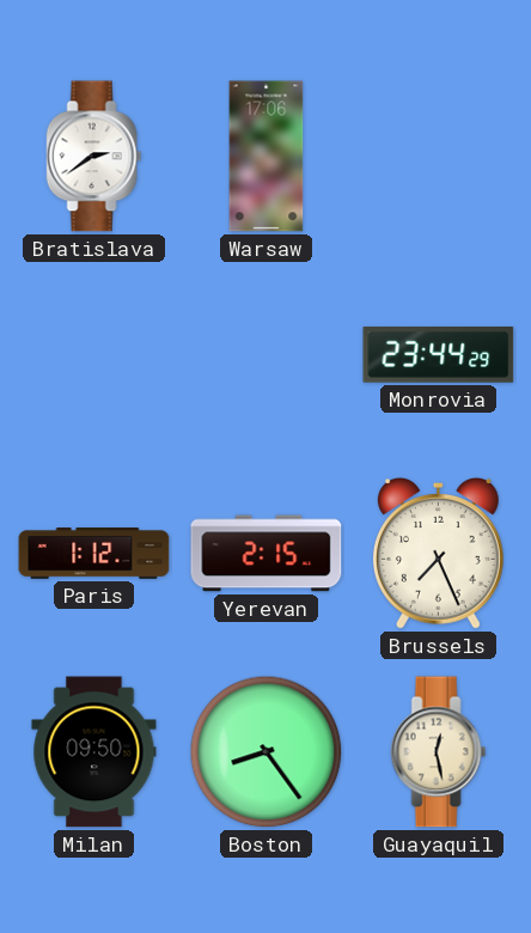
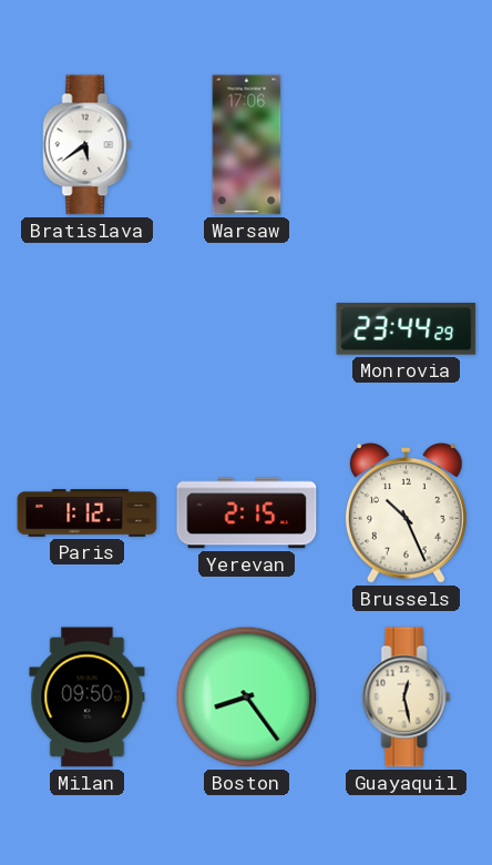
Bratislava: 2:39 -> 5:39
Brussels: 7:26 -> 10:26
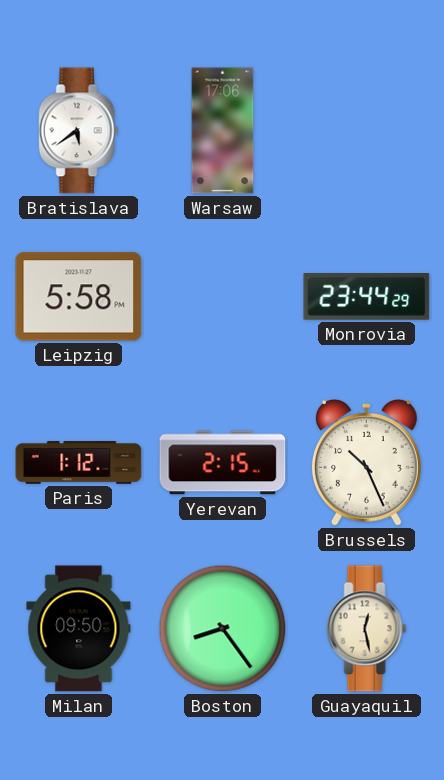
Leipzig: none -> 5:58
